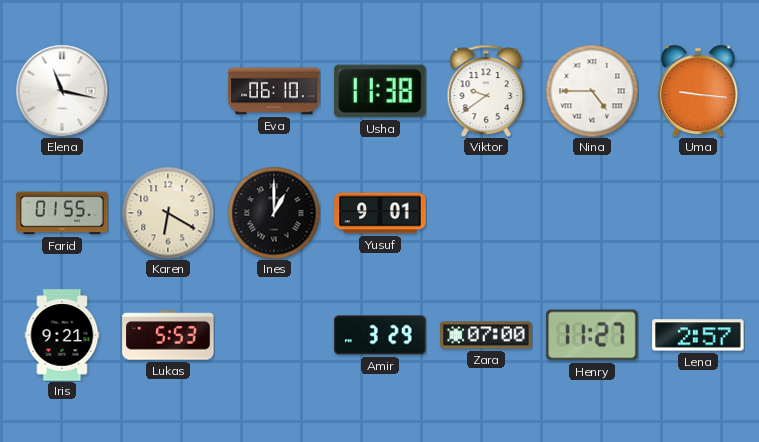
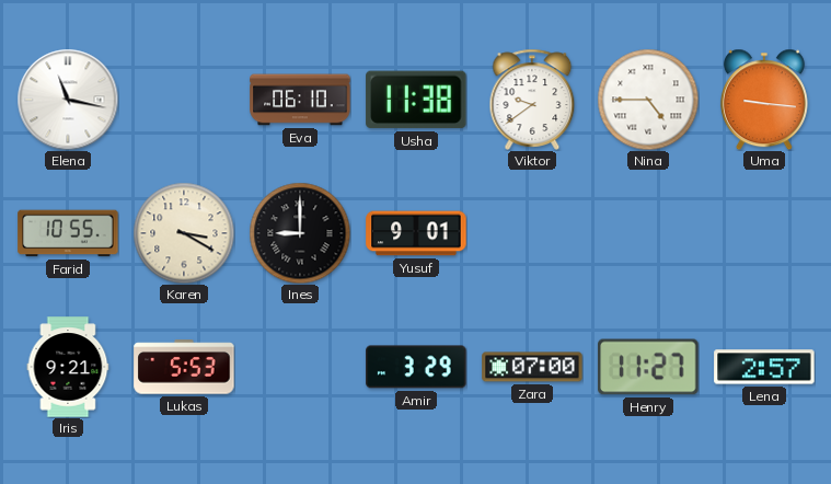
Farid: 01:55 -> 10:55
Karen: 6:20 -> 3:20
Ines: 1:00 -> 9:00
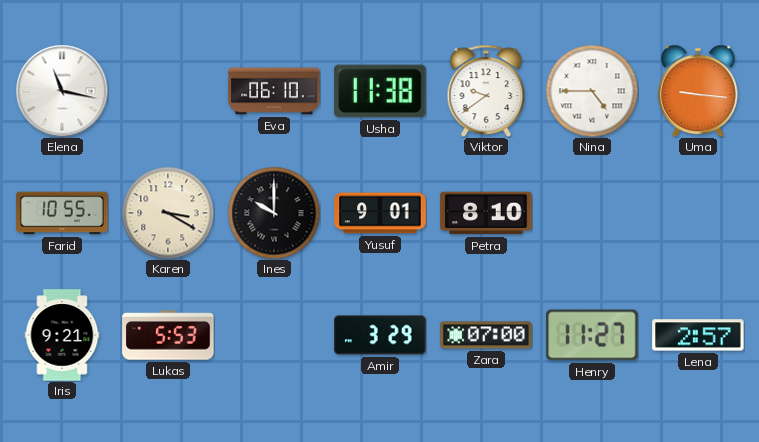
Ines: 9:00 -> 10:00
Petra: none -> 8:10
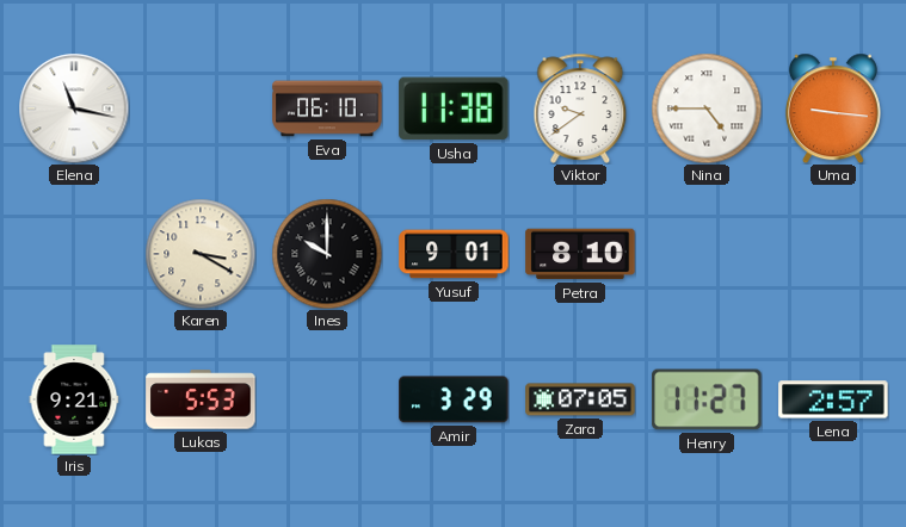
Farid: 10:55 -> none
Zara: 07:00 -> 07:05
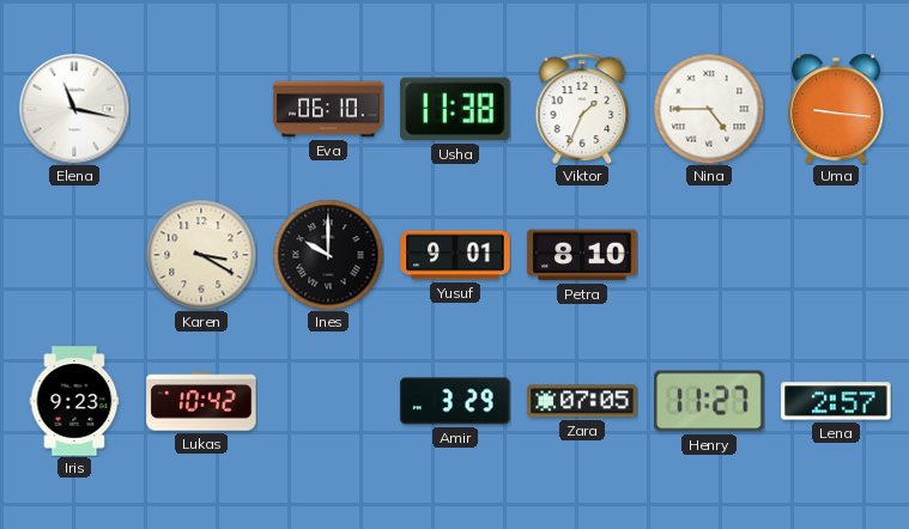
Viktor: 9:39 -> 1:34
Iris: 9:21 -> 9:23
Lukas: 5:53 -> 10:42
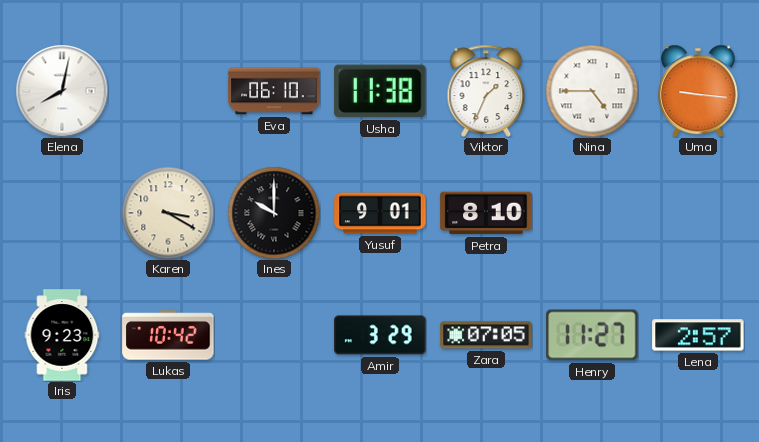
Elena: 11:17 -> 8:02
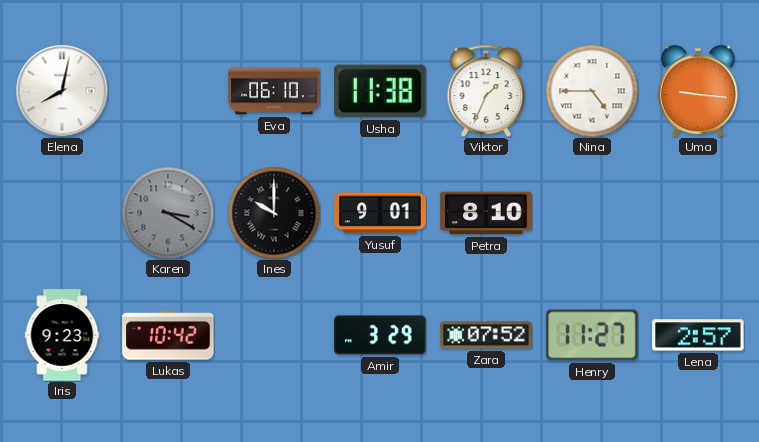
Karen dial: cream -> grey
Zara: 07:05 -> 07:52
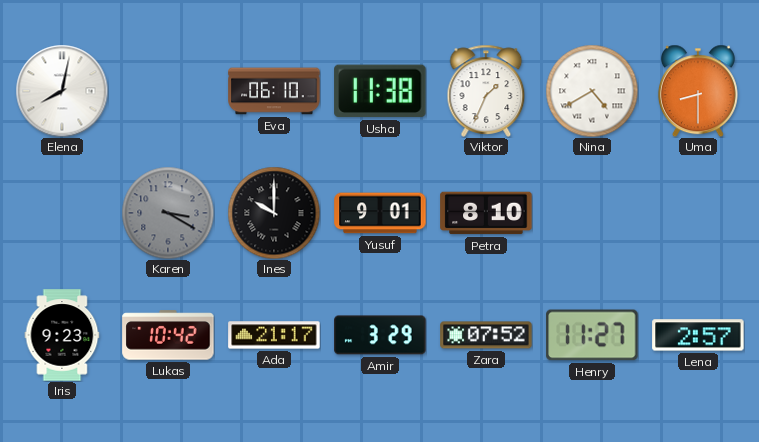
Nina: 4:45 -> 4:40
Uma: 9:16 -> 8:30
Ada: none -> 21:17
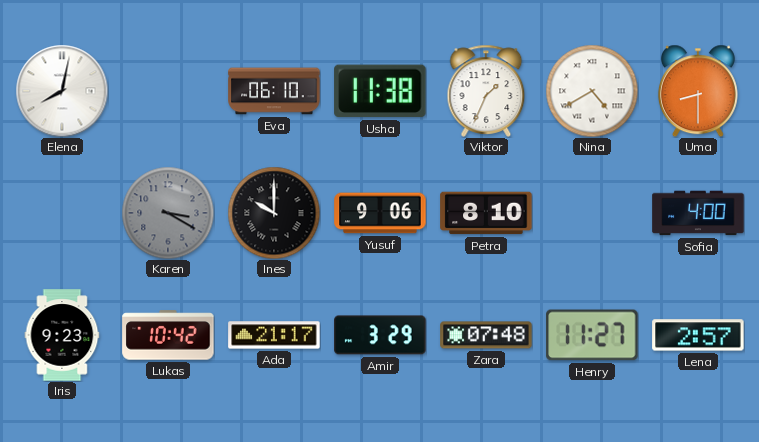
Yusuf: 9:01 -> 9:06
Sofia: none -> 4:00
Zara: 07:52 -> 07:48
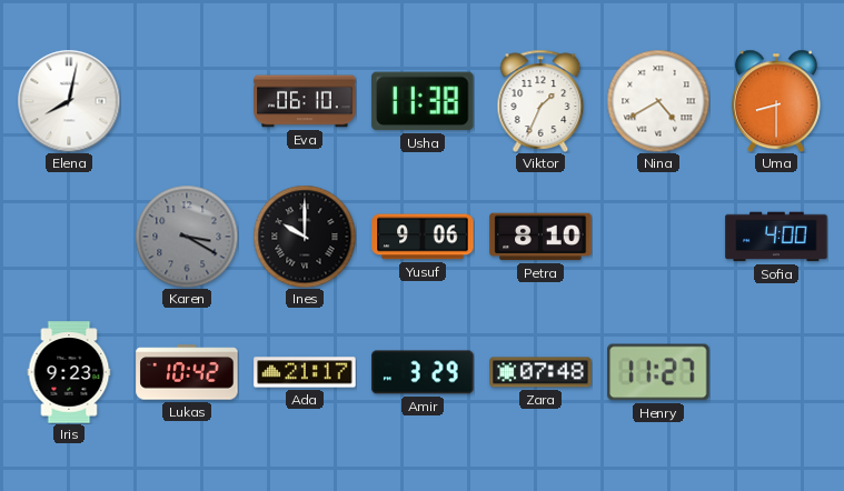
Lena: 2:57 -> none
